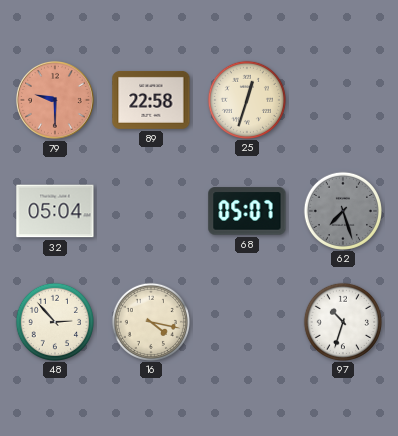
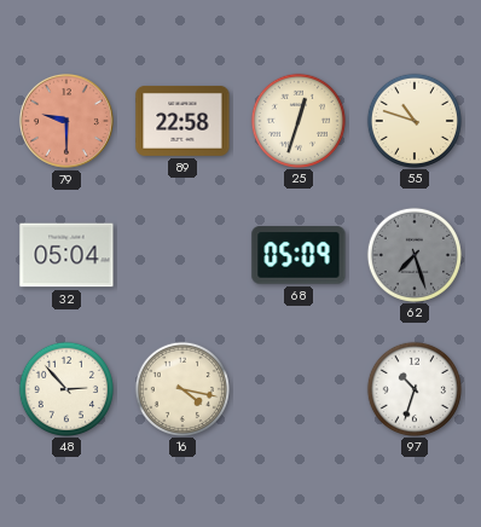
55: none -> 10:48
68: 05:07 -> 05:09
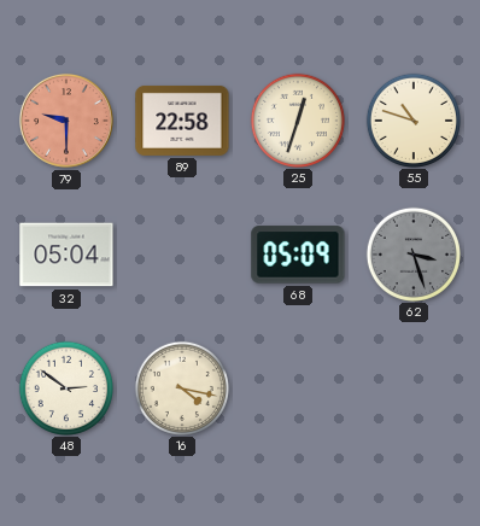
62: 7:27 -> 3:27
48: 2:53 -> 2:51
97: 10:33 -> none
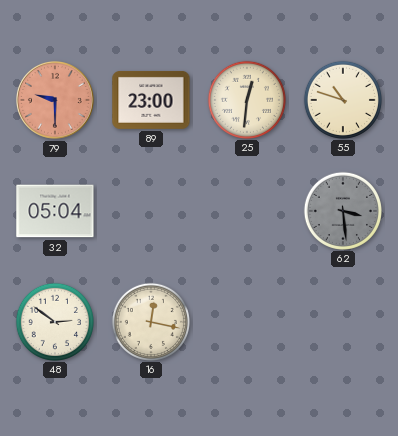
89: 22:58 -> 23:00
25: 12:33 -> 12:31
68: 05:09 -> none
62: 3:27 -> 3:29
16: 4:17 -> 12:17
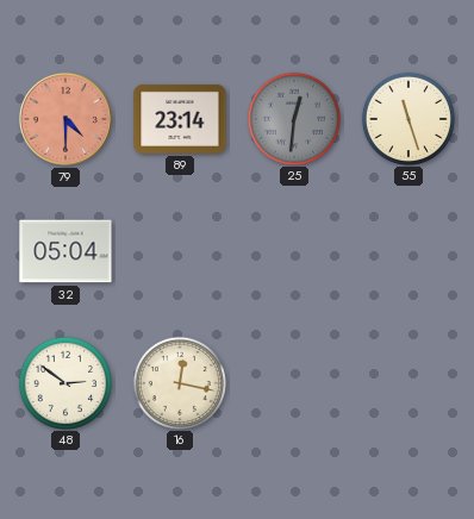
79: 9:30 -> 4:30
89: 23:00 -> 23:14
25 dial: cream -> grey
55: 10:48 -> 11:27
62: 3:29 -> none
